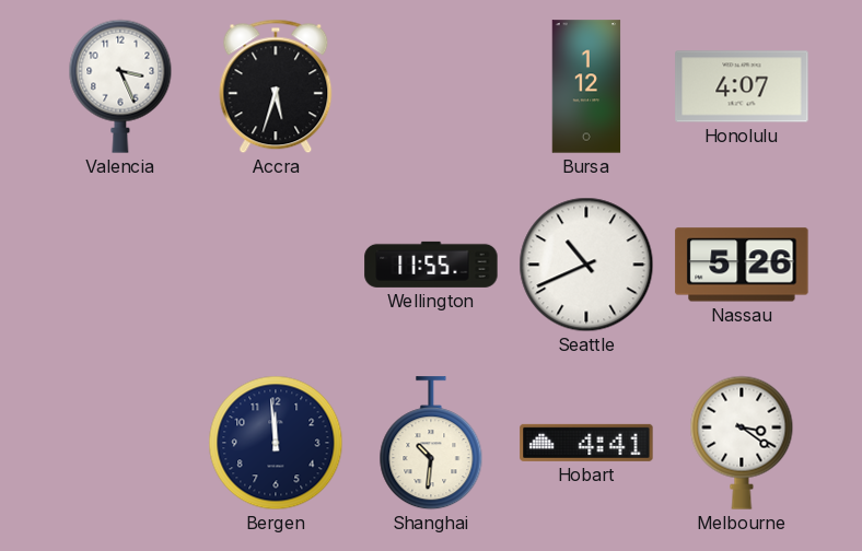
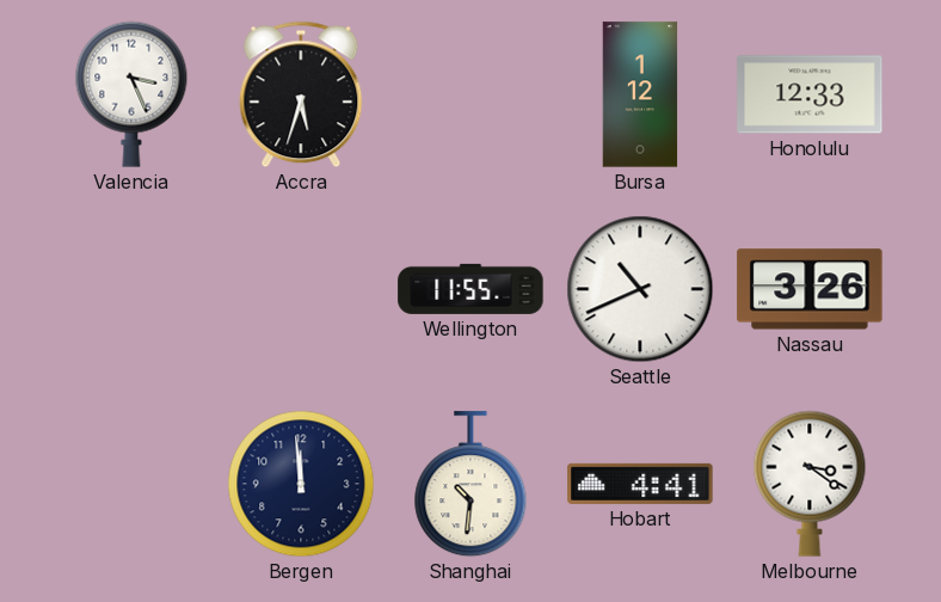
Honolulu: 4:07 -> 12:33
Nassau: 5:26 -> 3:26
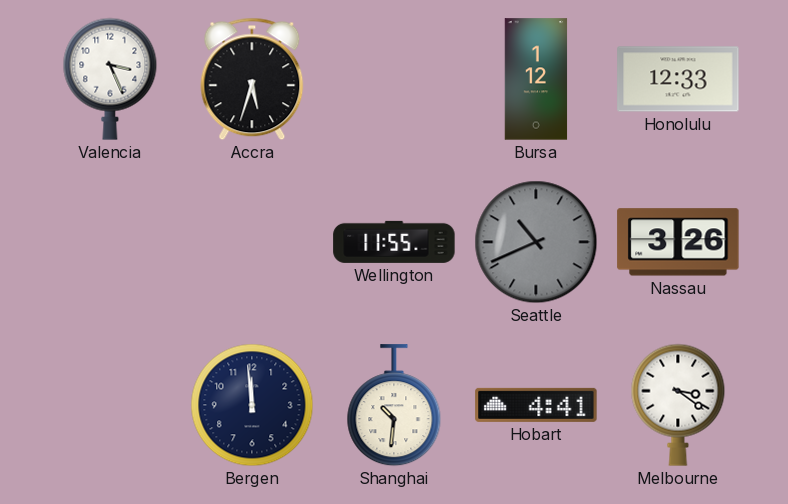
Seattle dial: white -> grey
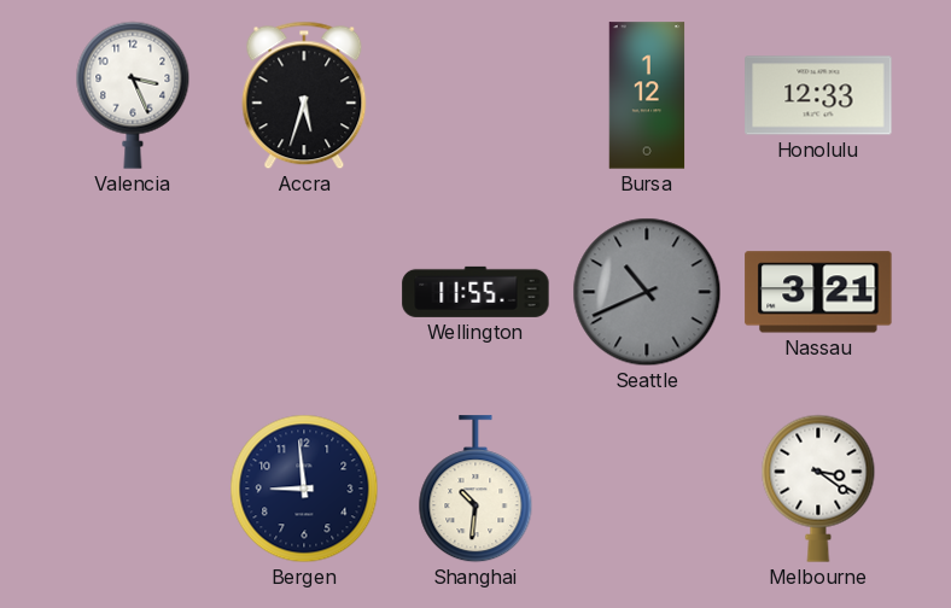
Nassau: 3:26 -> 3:21
Bergen: 11:59 -> 8:59
Hobart: 4:41 -> none
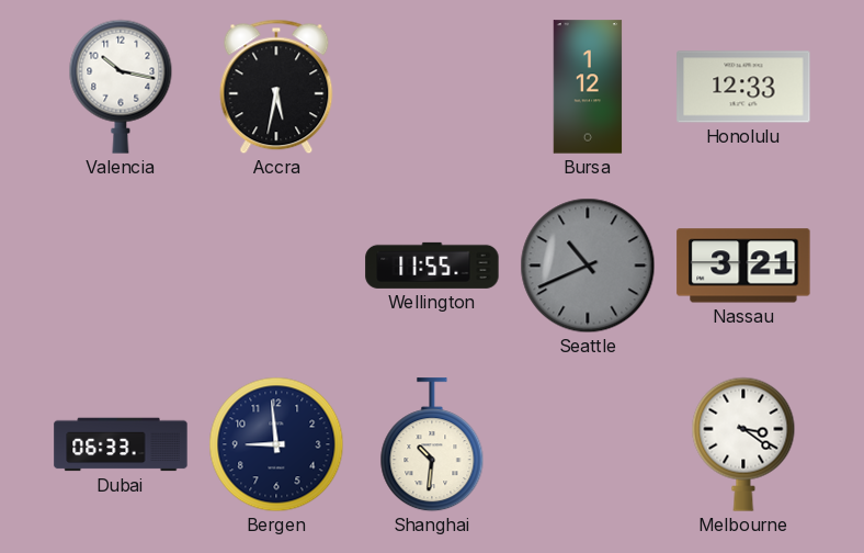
Valencia: 3:26 -> 10:17
Accra: 5:33 -> 5:32
Dubai: none -> 06:33
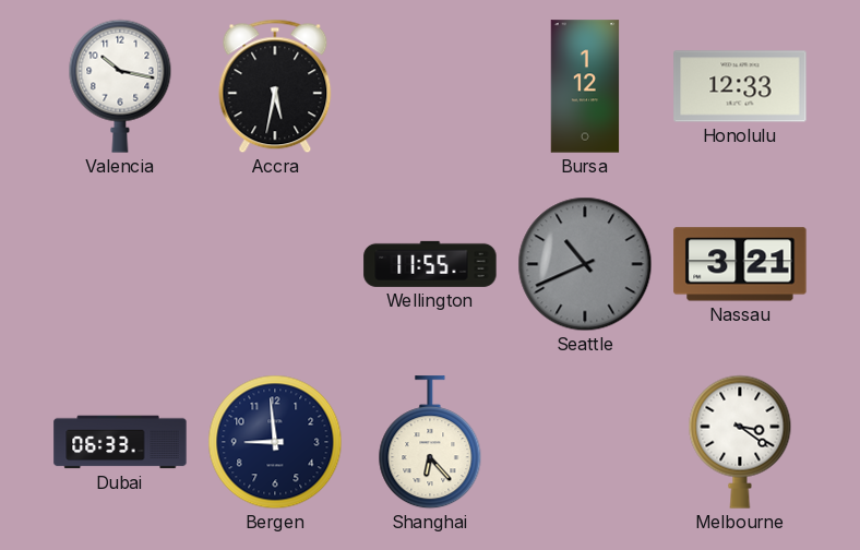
Shanghai: 10:31 -> 6:23
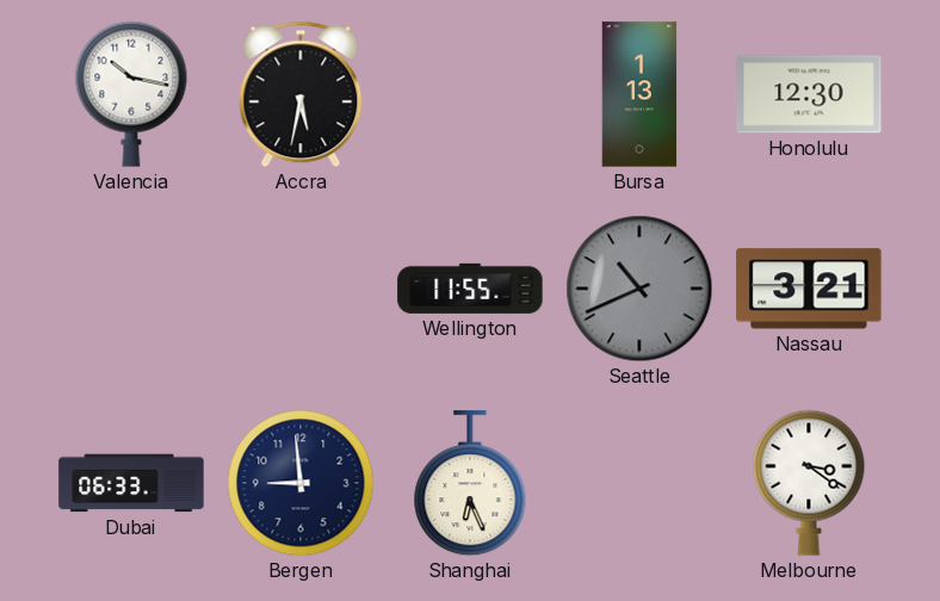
Bursa: 1:12 -> 1:13
Honolulu: 12:33 -> 12:30
Shanghai: 6:23 -> 6:26
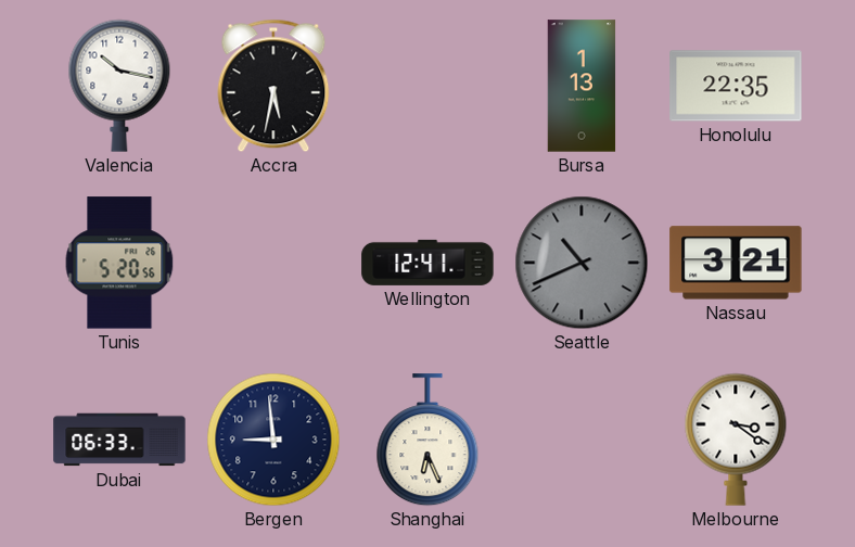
Honolulu: 12:30 -> 22:35
Tunis: none -> 5:20
Wellington: 11:55 -> 12:41
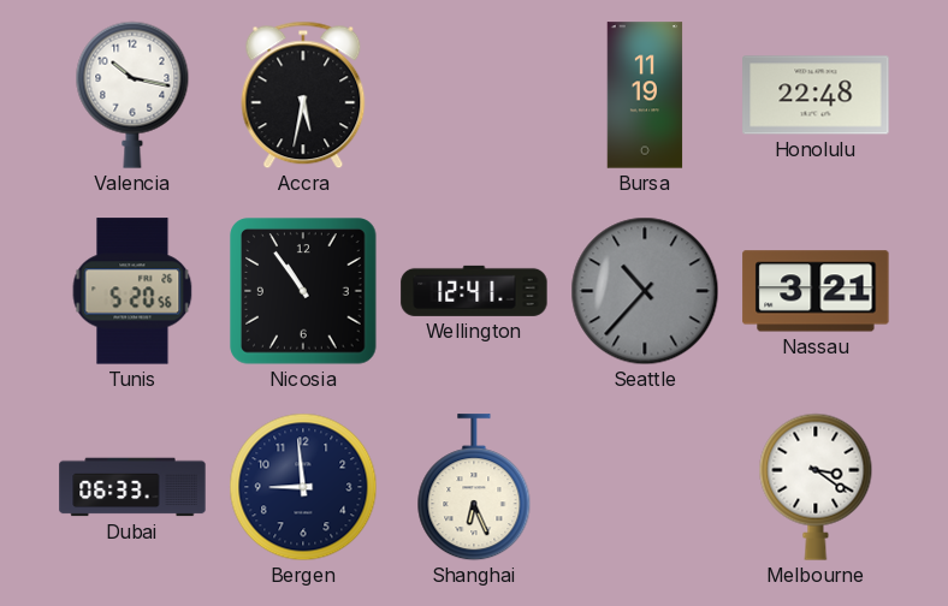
Bursa: 1:13 -> 11:19
Honolulu: 22:35 -> 22:48
Nicosia: none -> 10:54
Seattle: 10:41 -> 10:37
